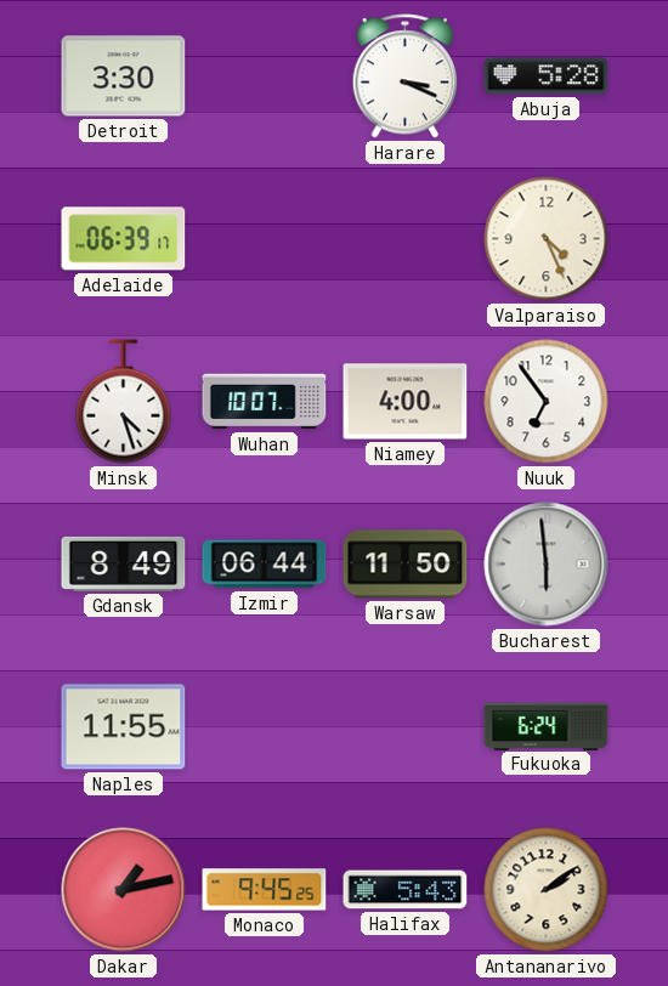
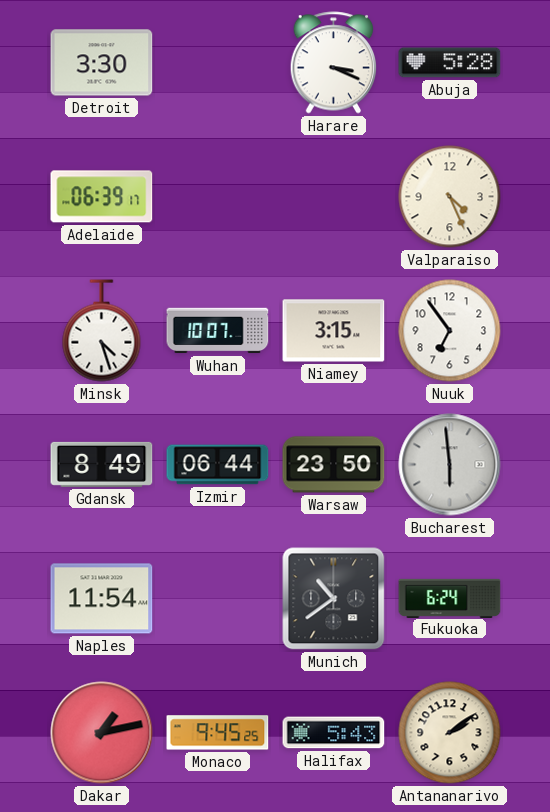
Niamey: 4:00 -> 3:15
Warsaw: 11:50 -> 23:50
Naples: 11:55 -> 11:54
Munich: none -> 10:39
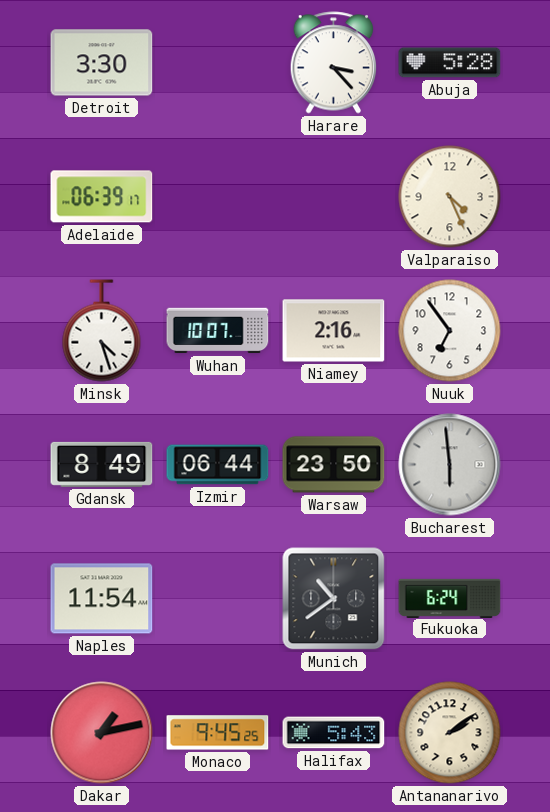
Harare: 3:19 -> 3:23
Niamey: 3:15 -> 2:16
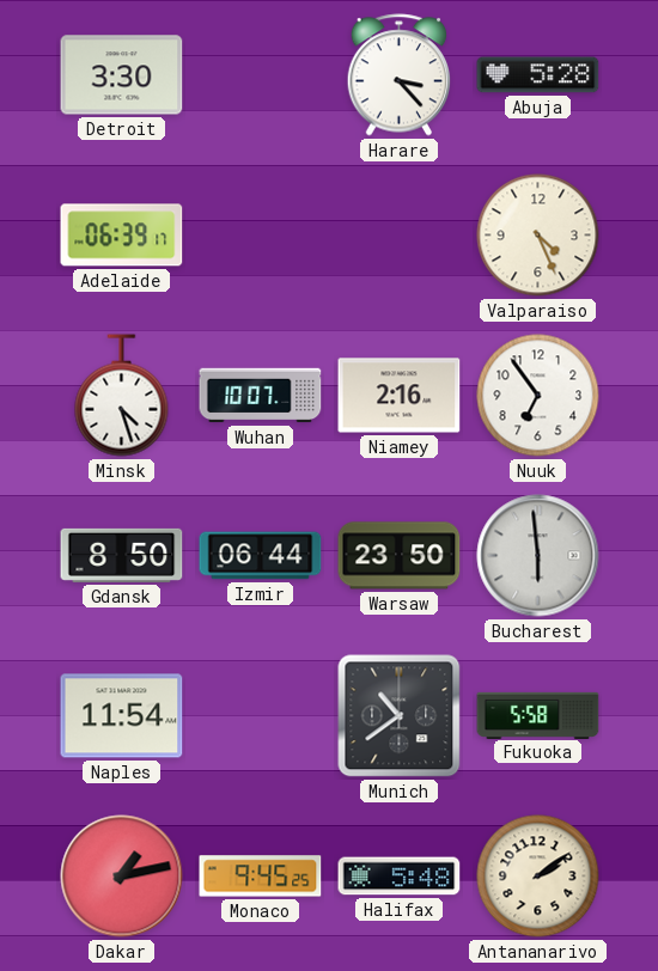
Gdansk: 8:49 -> 8:50
Fukuoka: 6:24 -> 5:58
Halifax: 5:43 -> 5:48
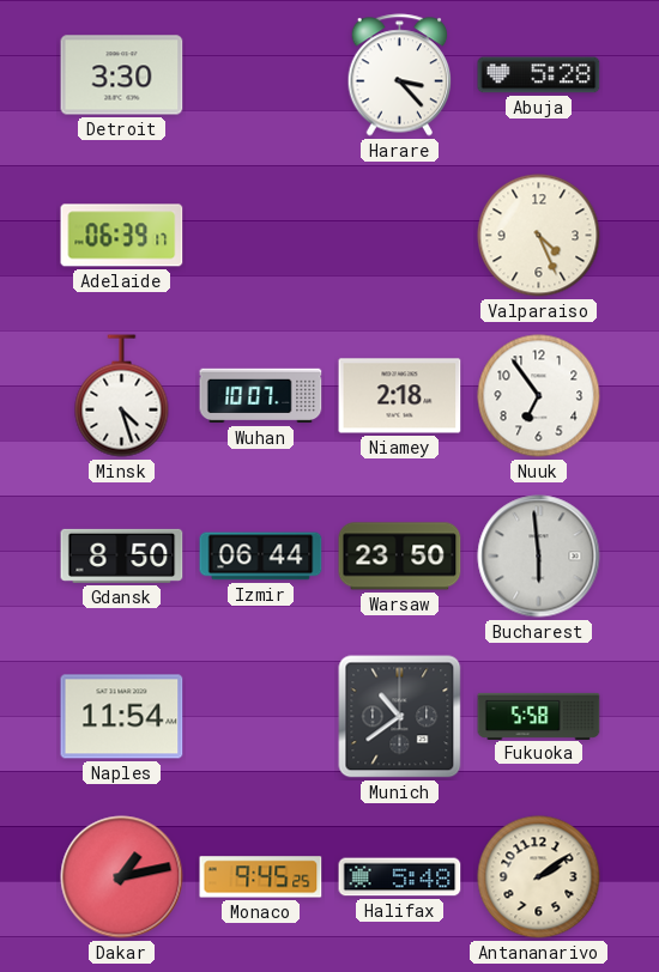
Niamey: 2:16 -> 2:18
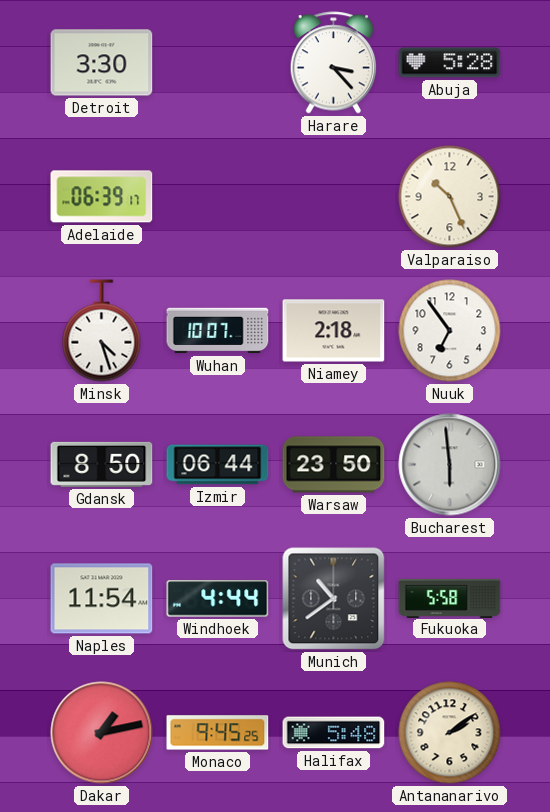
Valparaiso: 4:26 -> 10:26
Windhoek: none -> 4:44
